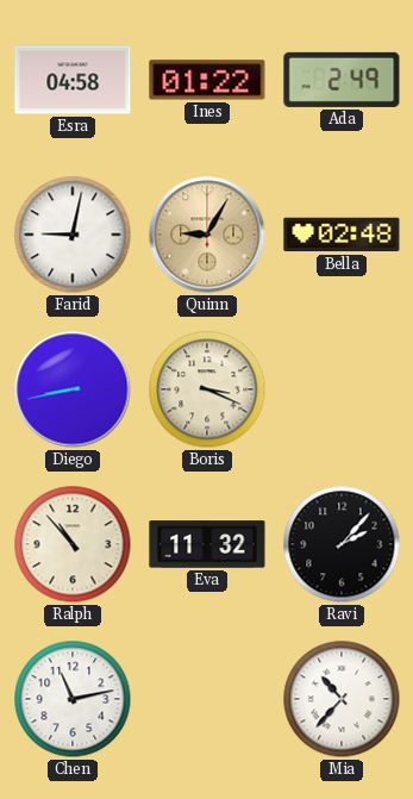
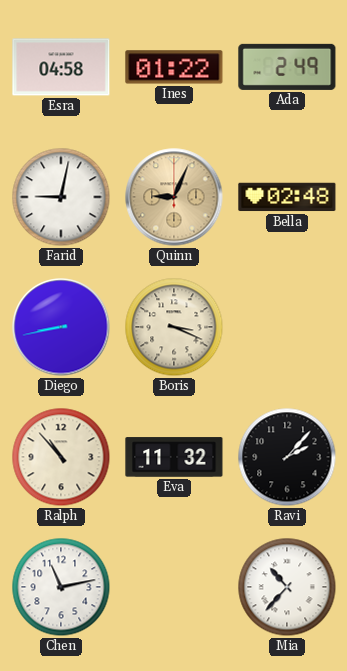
Quinn: 9:05 -> 9:04
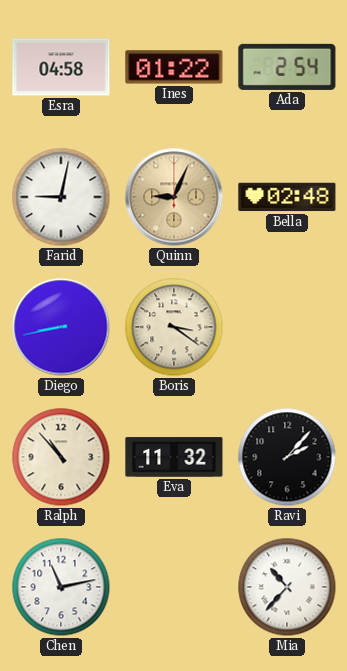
Ada: 2:49 -> 2:54
Boris: 3:19 -> 3:21
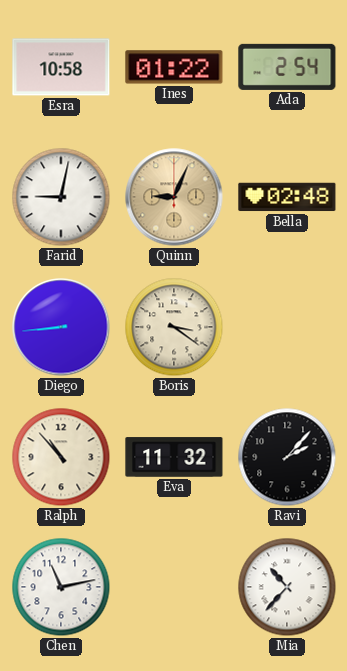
Esra: 04:58 -> 10:58
Diego: 8:43 -> 8:44
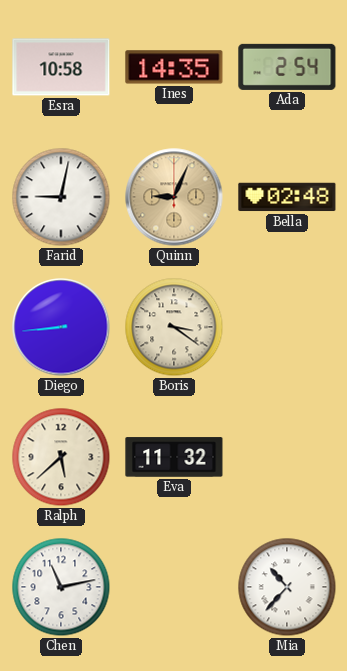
Ines: 01:22 -> 14:35
Ralph: 10:53 -> 5:38
Ravi: 2:07 -> none
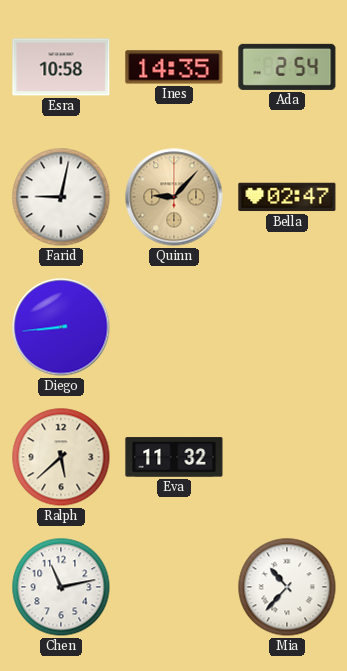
Quinn: 9:04 -> 9:07
Bella: 02:48 -> 02:47
Boris: 3:21 -> none
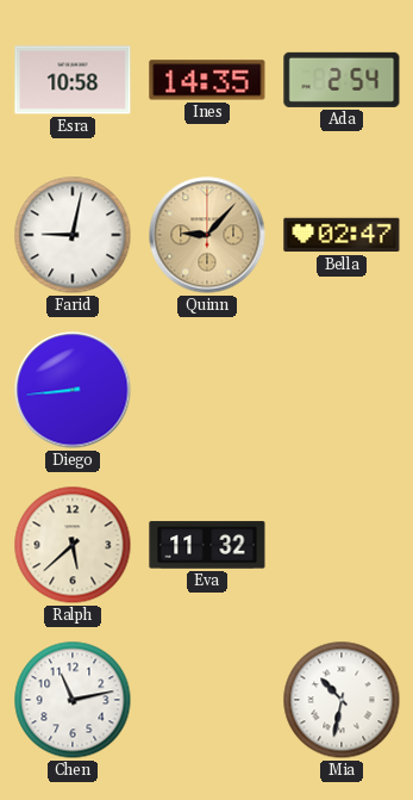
Mia: 10:37 -> 10:32
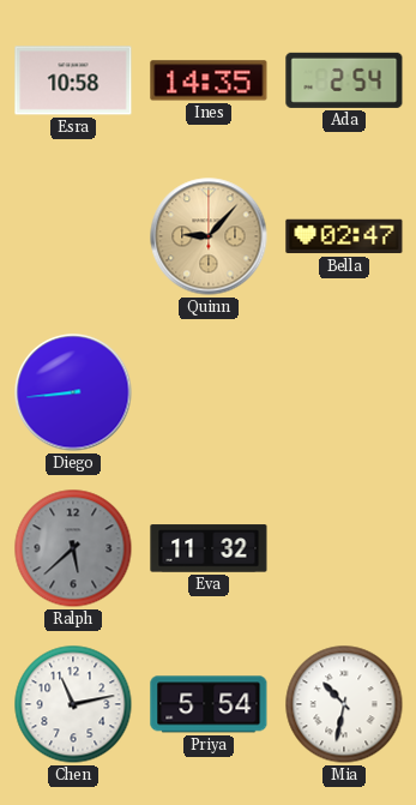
Farid: 9:02 -> none
Ralph dial: cream -> grey
Priya: none -> 5:54
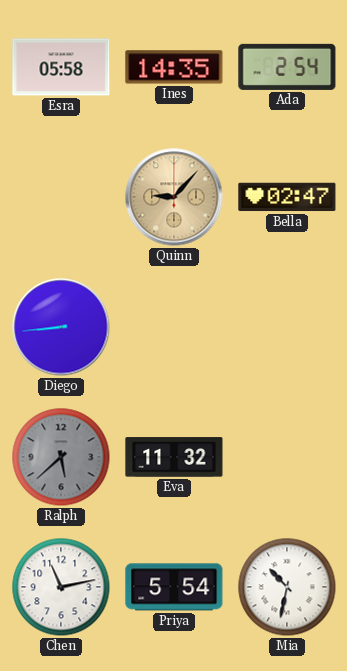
Esra: 10:58 -> 05:58
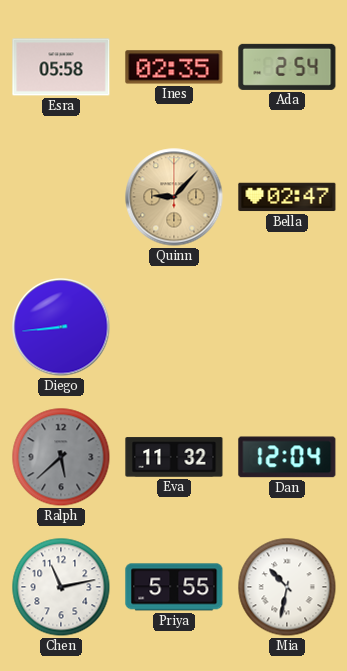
Ines: 14:35 -> 02:35
Dan: none -> 12:04
Priya: 5:54 -> 5:55
